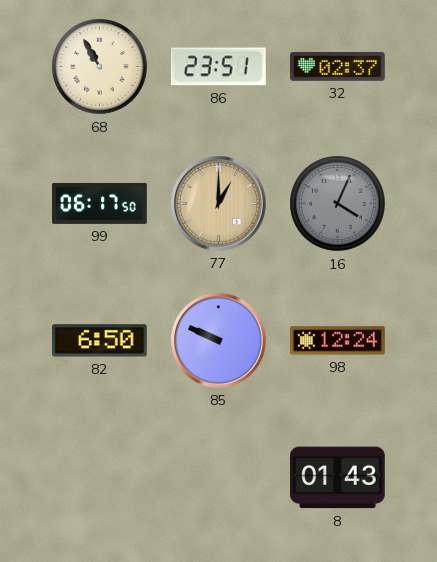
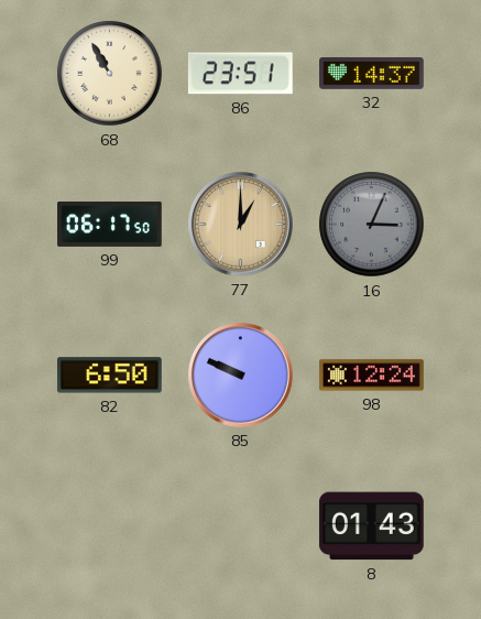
32: 02:37 -> 14:37
16: 4:04 -> 3:04
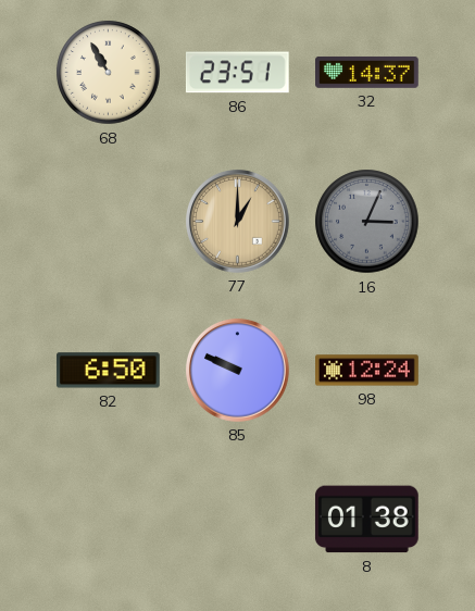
99: 06:17 -> none
8: 01:43 -> 01:38
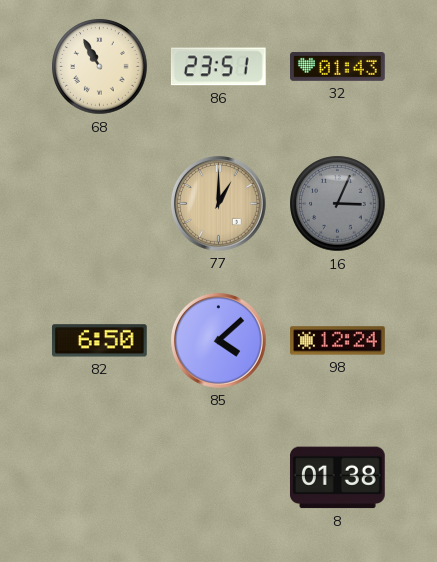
32: 14:37 -> 01:43
85: 9:49 -> 4:08
